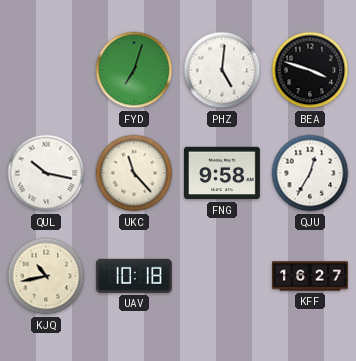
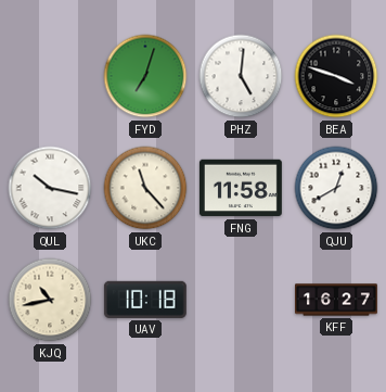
FNG: 9:58 -> 11:58
QJU: 12:35 -> 12:40
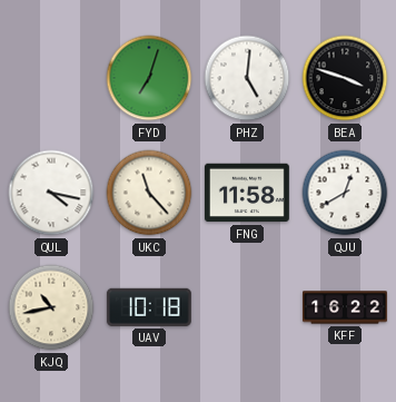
QUL: 10:17 -> 4:17
KFF: 16:27 -> 16:22
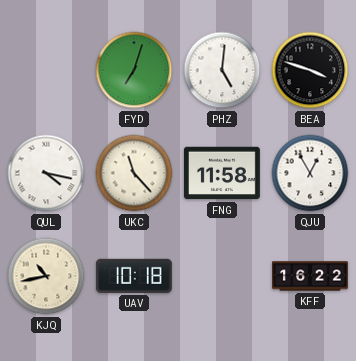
QJU: 12:40 -> 12:55
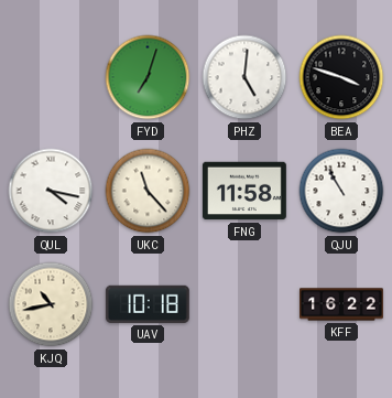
QJU: 12:55 -> 10:55
